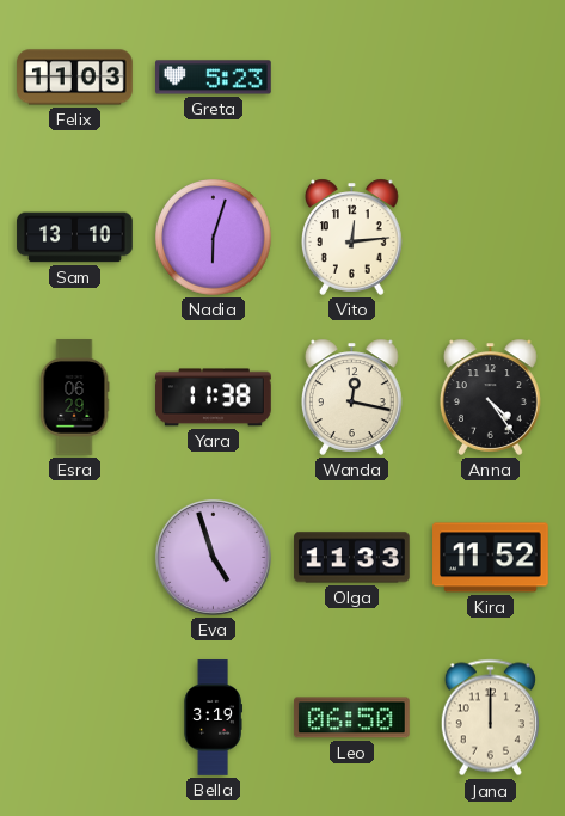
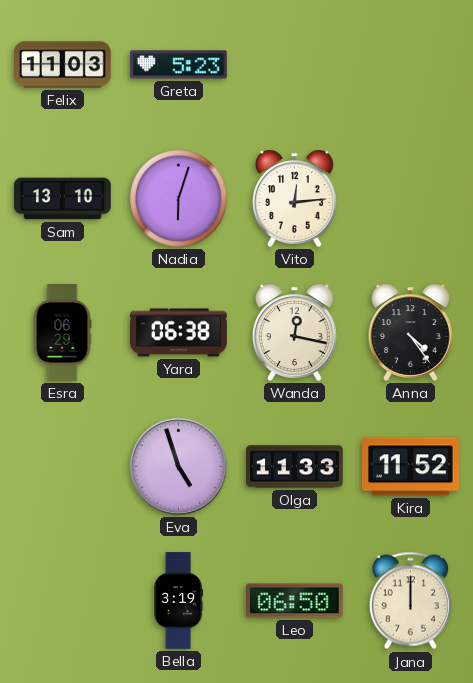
Yara: 11:38 -> 06:38
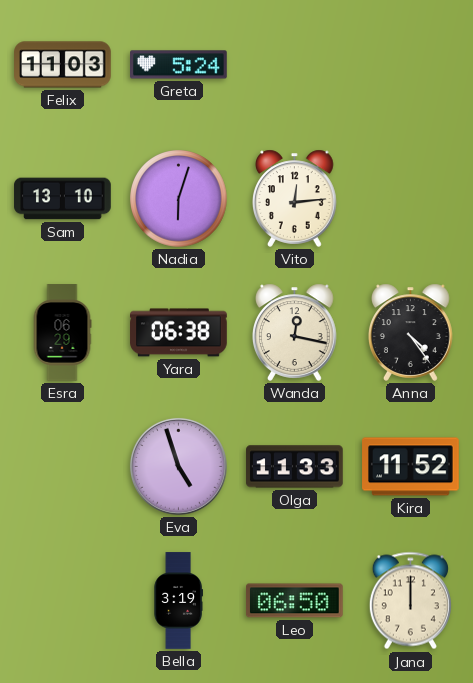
Greta: 5:23 -> 5:24
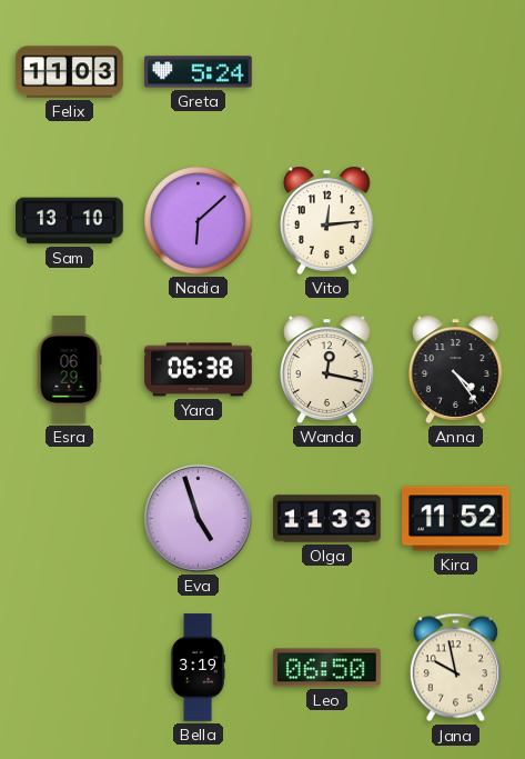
Nadia: 6:03 -> 6:08
Jana: 12:00 -> 9:58
